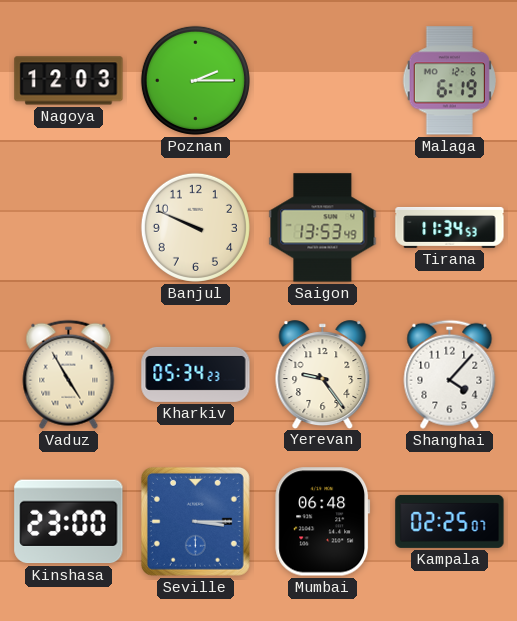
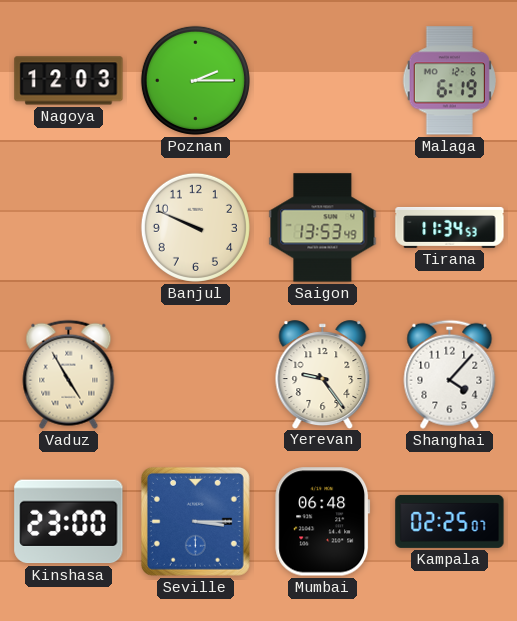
Kharkiv: 05:34 -> none
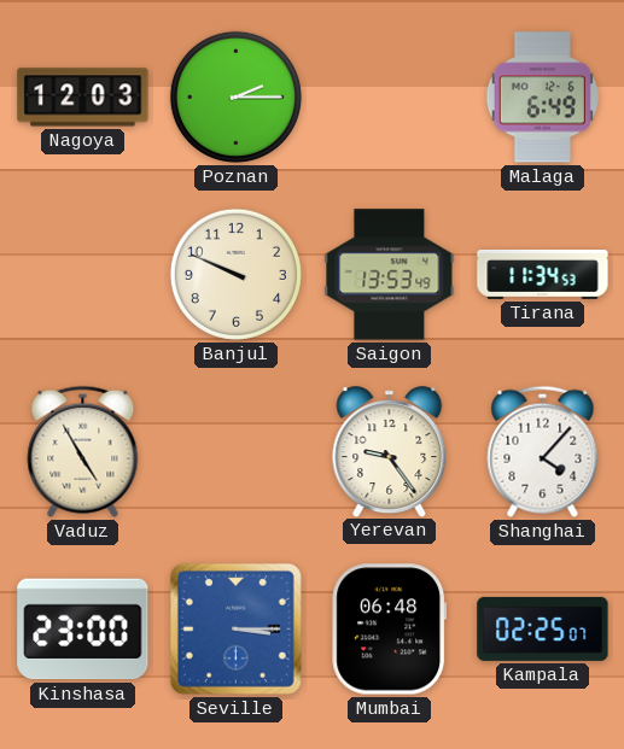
Malaga: 6:19 -> 6:49
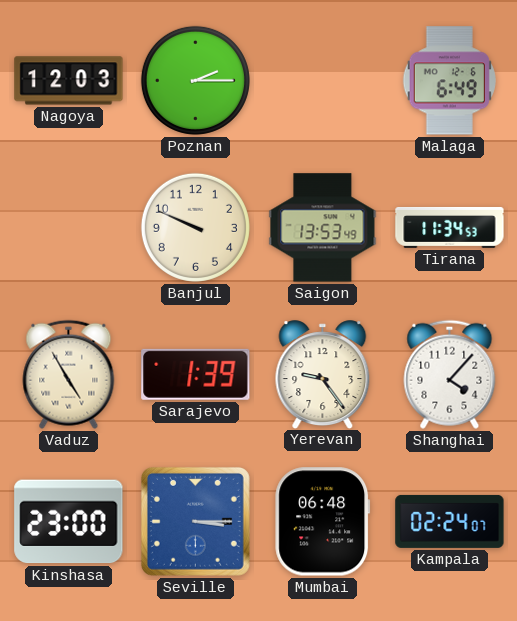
Sarajevo: none -> 1:39
Kampala: 02:25 -> 02:24
